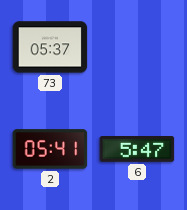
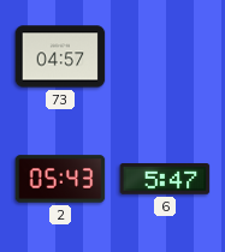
73: 05:37 -> 04:57
2: 05:41 -> 05:43
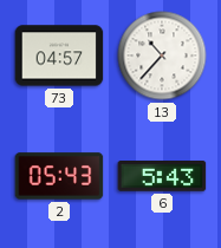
13: none -> 10:37
6: 5:47 -> 5:43
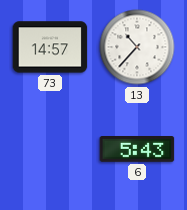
73: 04:57 -> 14:57
2: 05:43 -> none
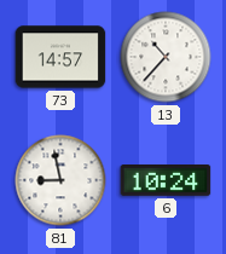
81: none -> 8:58
6: 5:43 -> 10:24
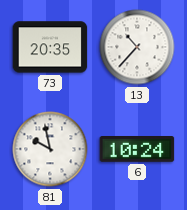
73: 14:57 -> 20:35
81: 8:58 -> 9:58
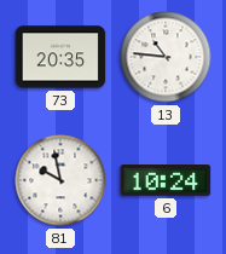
13: 10:37 -> 10:46
